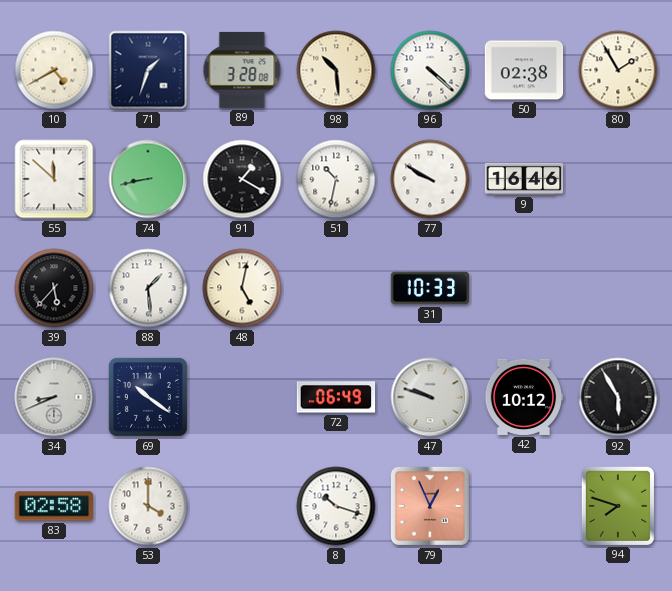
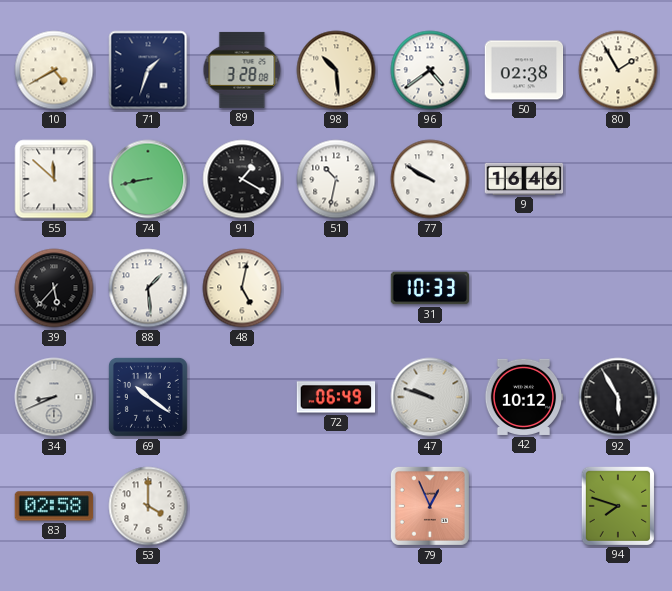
96: 4:22 -> 4:39
8: 10:18 -> none
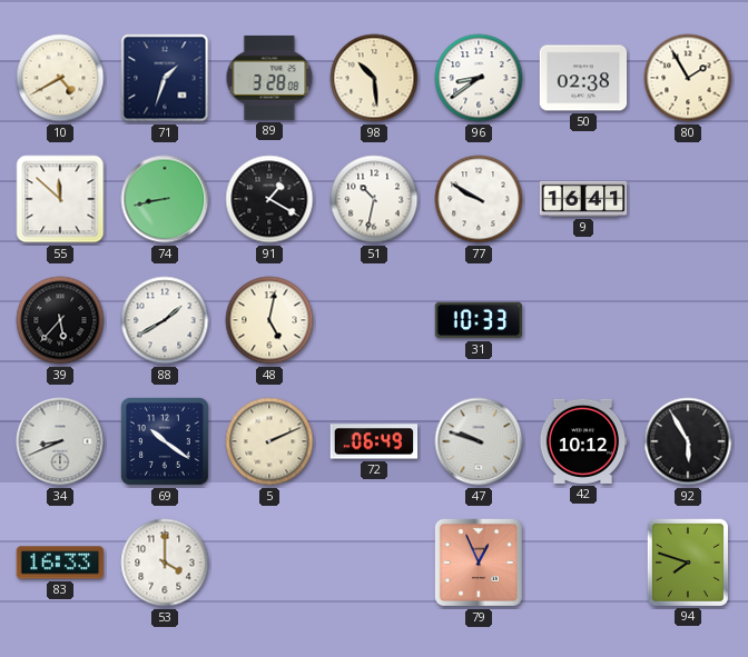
96: 4:39 -> 8:39
9: 16:46 -> 16:41
88: 1:29 -> 1:40
5: none -> 2:11
83: 02:58 -> 16:33
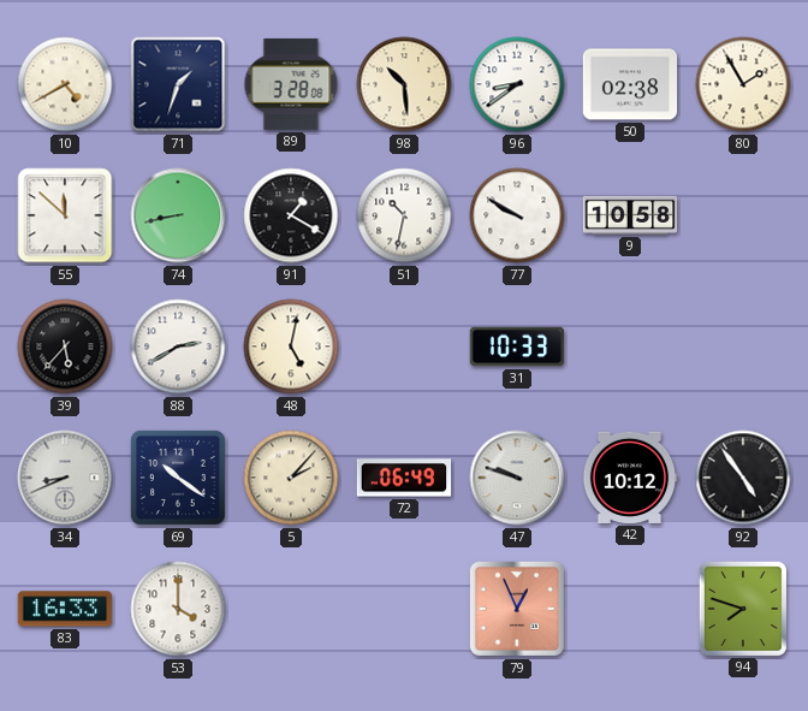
9: 16:41 -> 10:58
88: 1:40 -> 2:40
5: 2:11 -> 2:07
92: 5:55 -> 4:54
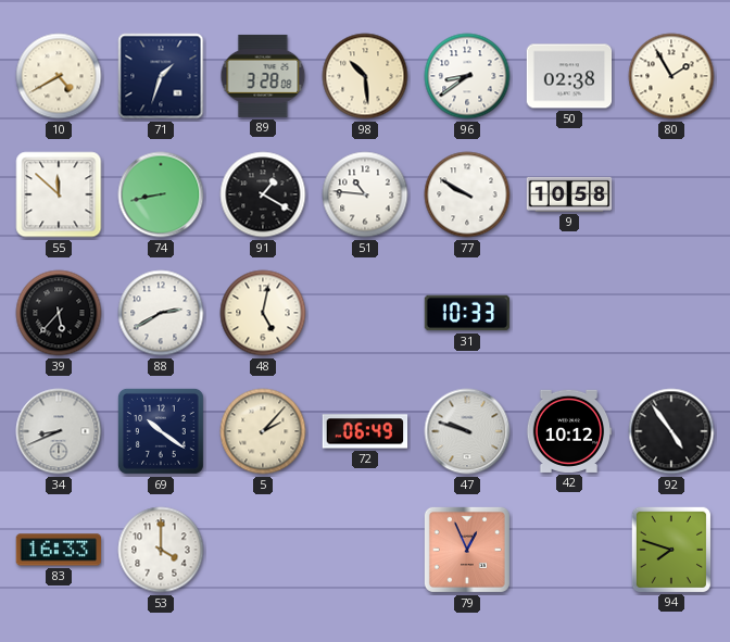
51: 10:32 -> 10:46
